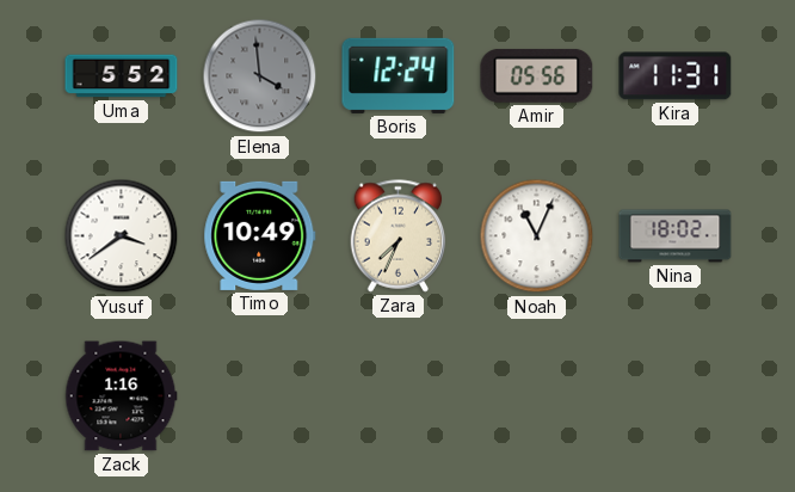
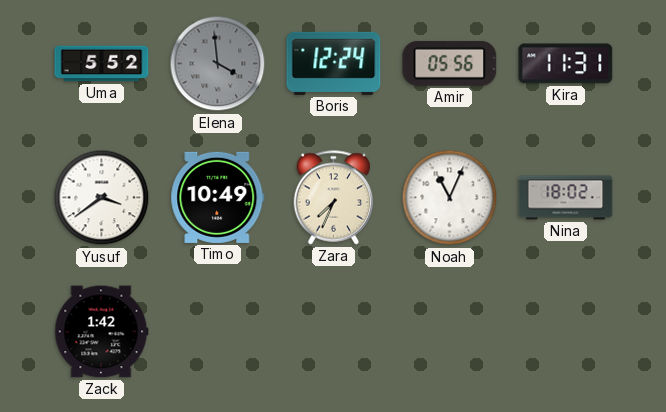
Zack: 1:16 -> 1:42
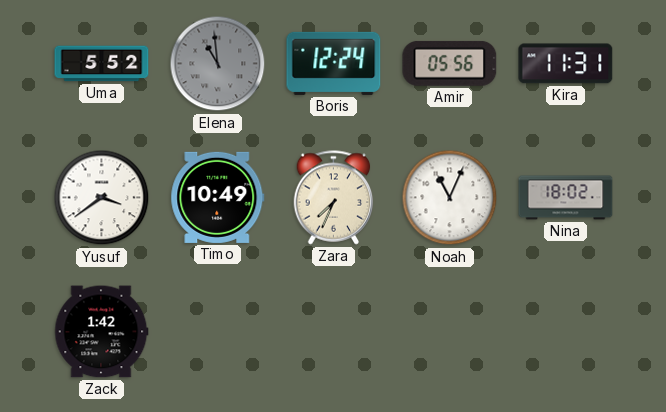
Elena: 3:59 -> 10:59
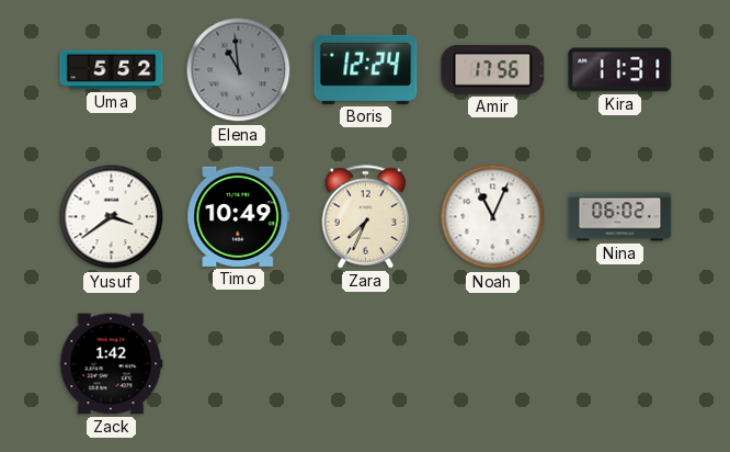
Amir: 05:56 -> 17:56
Nina: 18:02 -> 06:02
